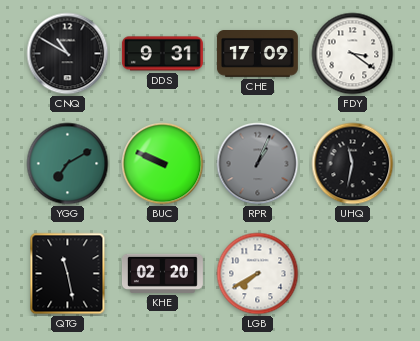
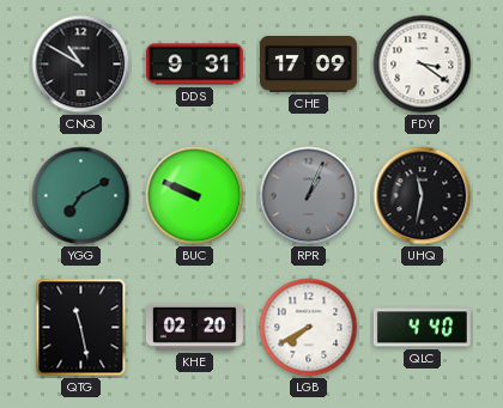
QLC: none -> 4:40
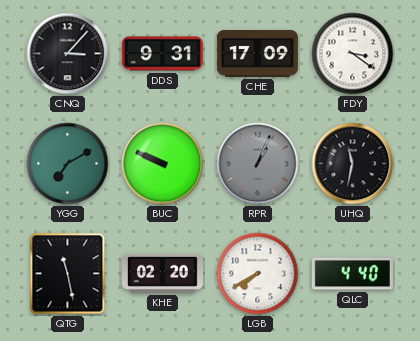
CNQ: 10:50 -> 3:07
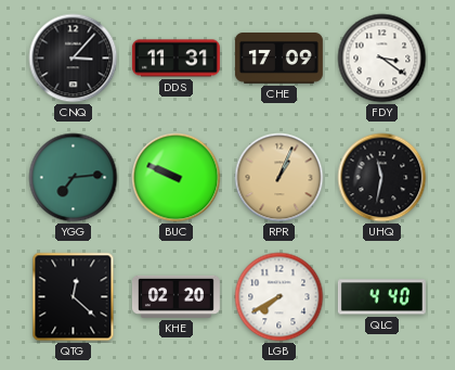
DDS: 9:31 -> 11:31
YGG: 7:10 -> 7:14
RPR dial: grey -> champagne
QTG: 11:28 -> 12:22
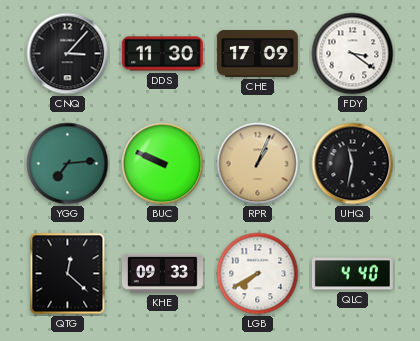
DDS: 11:31 -> 11:30
KHE: 02:20 -> 09:33
